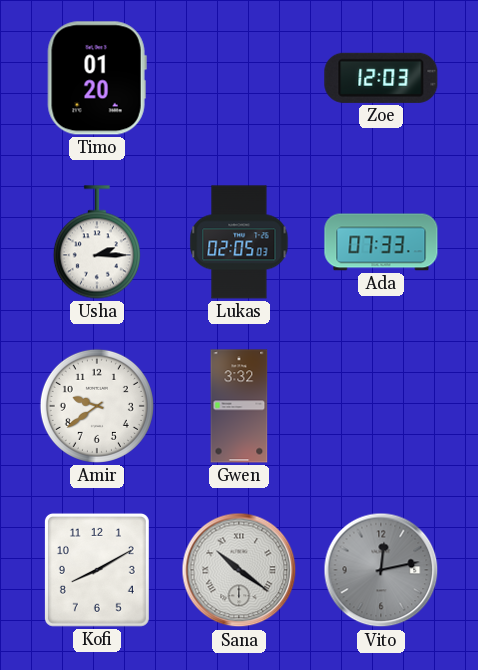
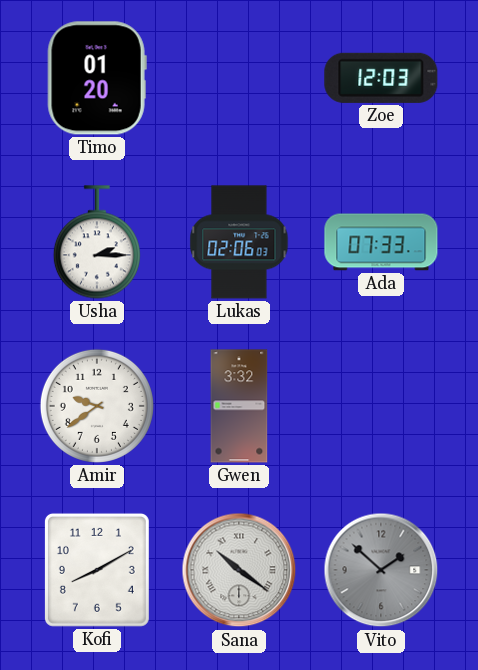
Lukas: 02:05 -> 02:06
Vito: 12:13 -> 1:52
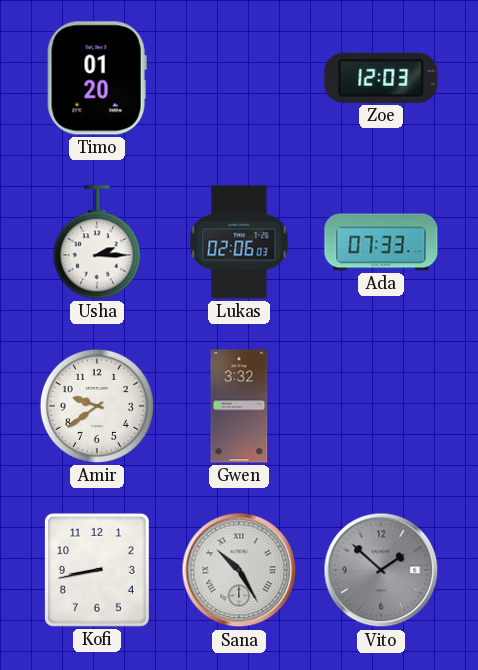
Kofi: 8:10 -> 8:43
Sana: 10:21 -> 10:25
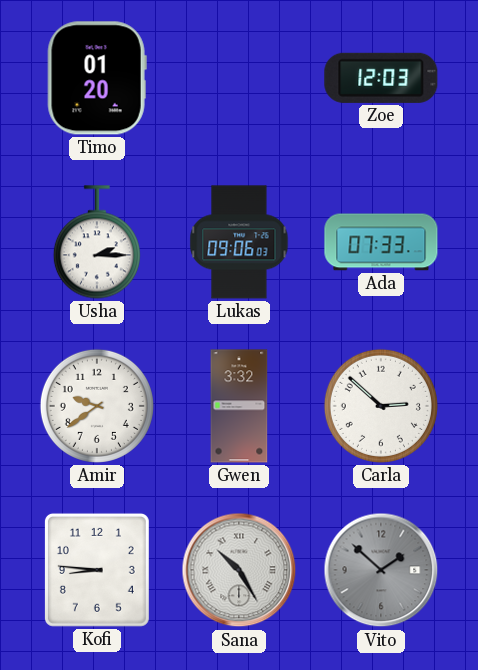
Lukas: 02:06 -> 09:06
Carla: none -> 2:52
Kofi: 8:43 -> 8:46
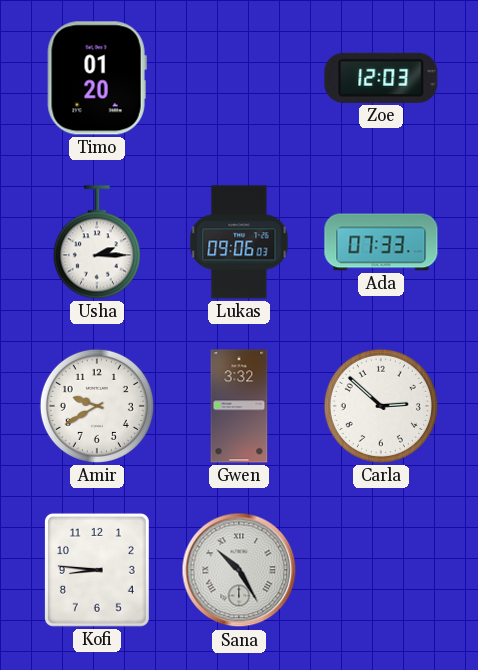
Amir: 9:39 -> 9:40
Vito: 1:52 -> none
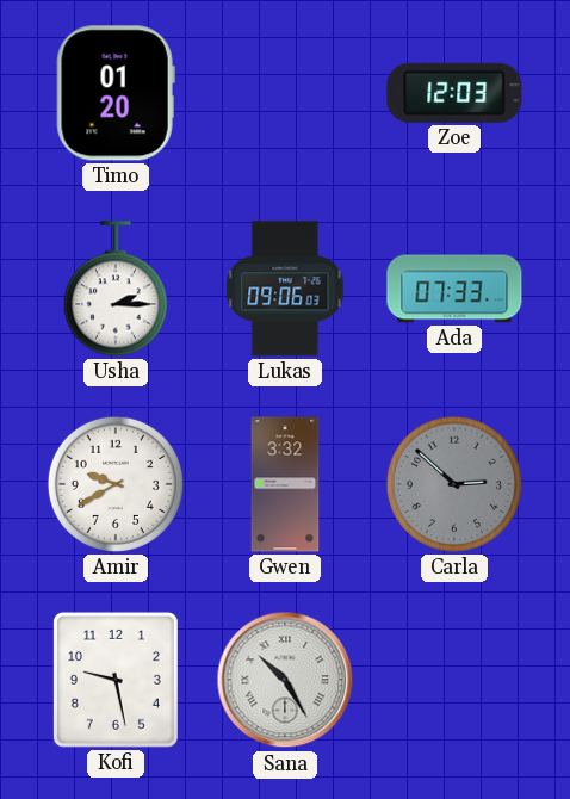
Carla dial: white -> grey
Kofi: 8:46 -> 9:28
